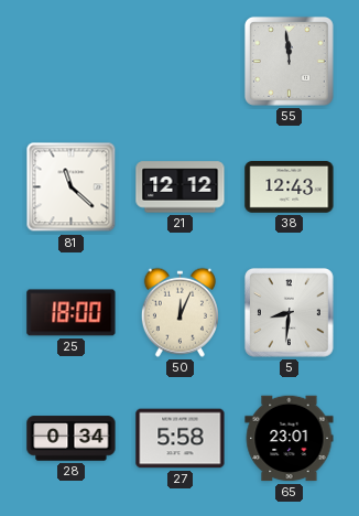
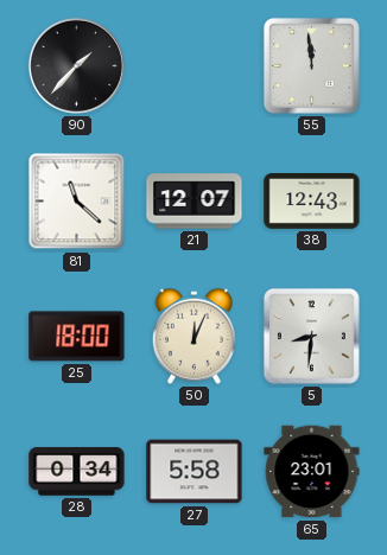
90: none -> 1:37
21: 12:12 -> 12:07
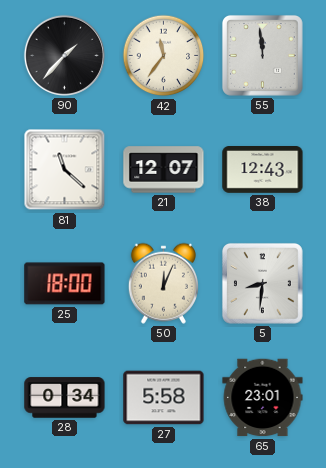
42: none -> 11:36
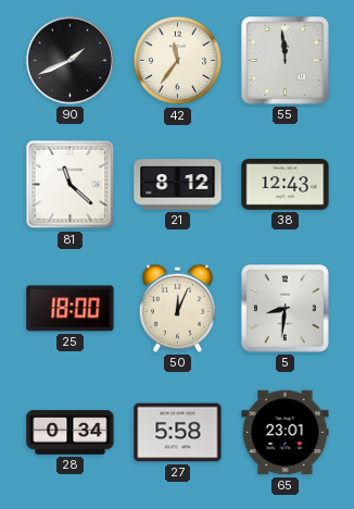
90: 1:37 -> 1:41
21: 12:07 -> 8:12
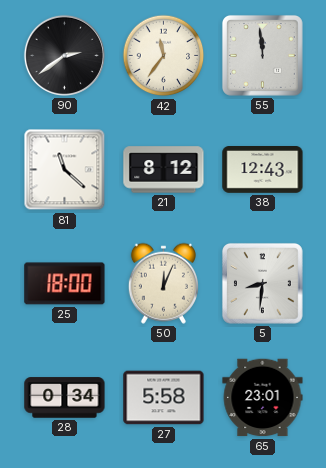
90: 1:41 -> 2:39
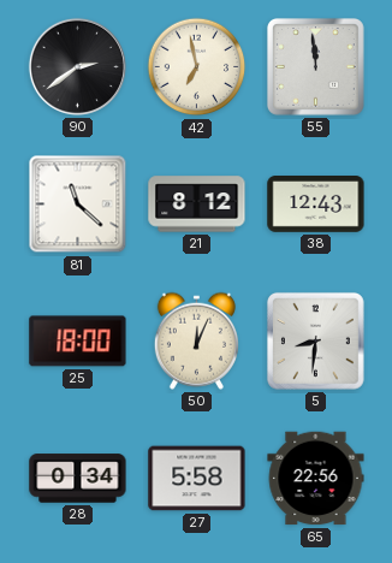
42: 11:36 -> 6:58
65: 23:01 -> 22:56
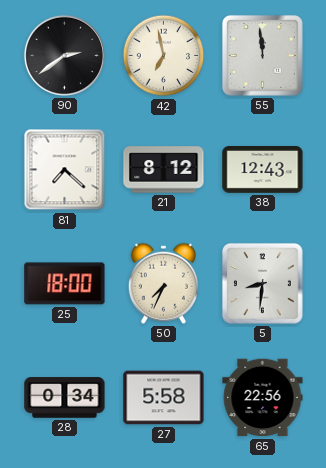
81: 11:22 -> 7:22
50: 12:04 -> 7:34
